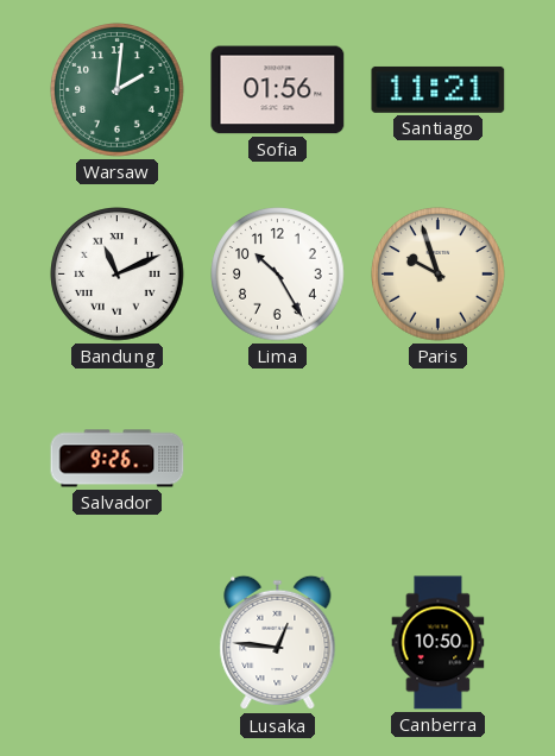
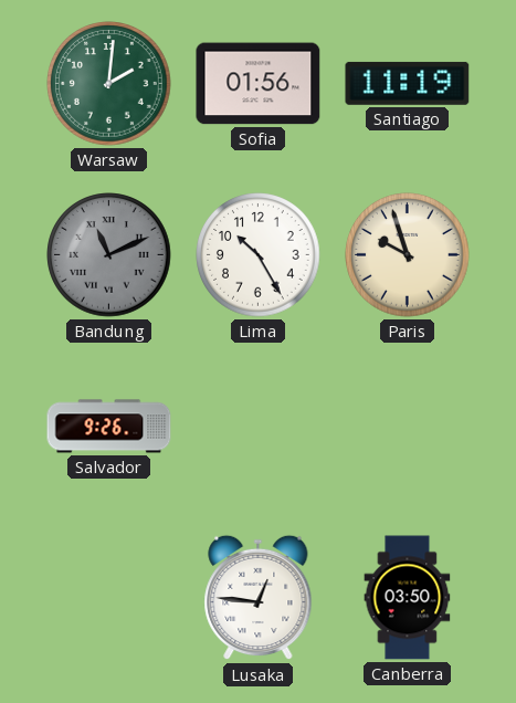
Santiago: 11:21 -> 11:19
Bandung dial: white -> grey
Canberra: 10:50 -> 03:50
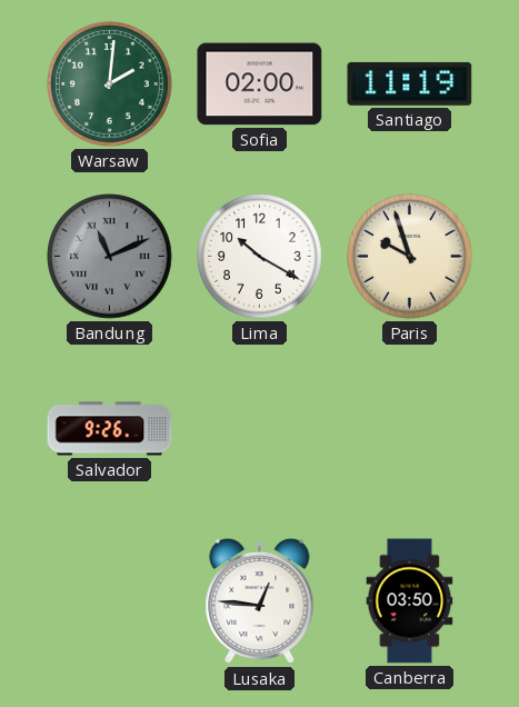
Sofia: 01:56 -> 02:00
Lima: 10:25 -> 10:20
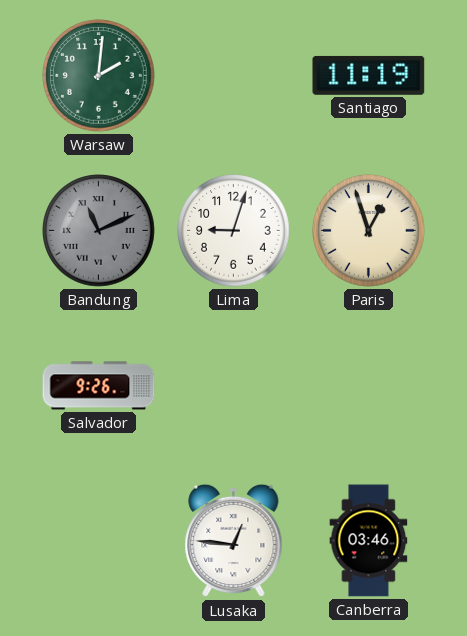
Sofia: 02:00 -> none
Lima: 10:20 -> 9:03
Paris: 9:57 -> 12:57
Canberra: 03:50 -> 03:46
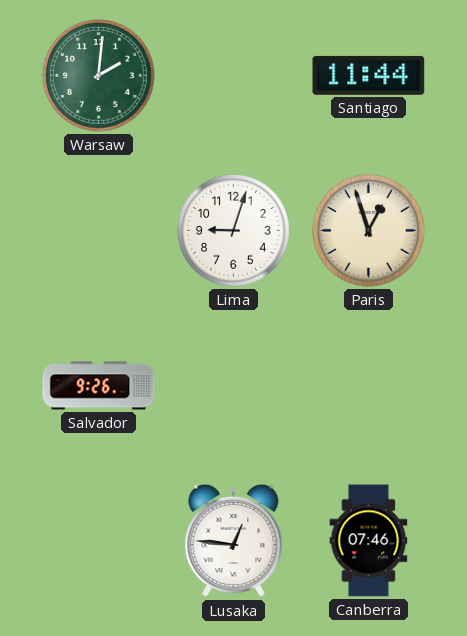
Santiago: 11:19 -> 11:44
Bandung: 11:11 -> none
Canberra: 03:46 -> 07:46
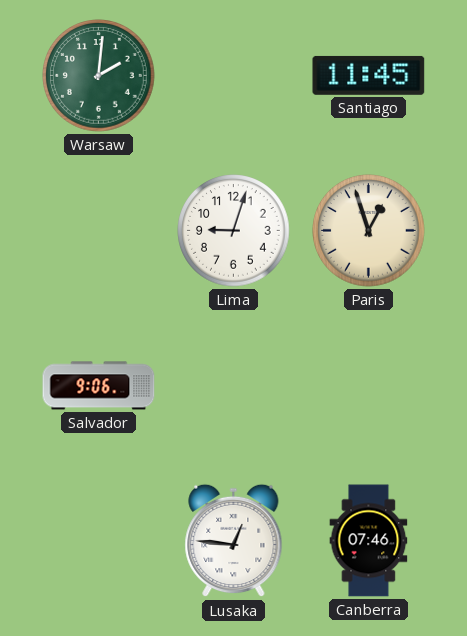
Santiago: 11:44 -> 11:45
Salvador: 9:26 -> 9:06
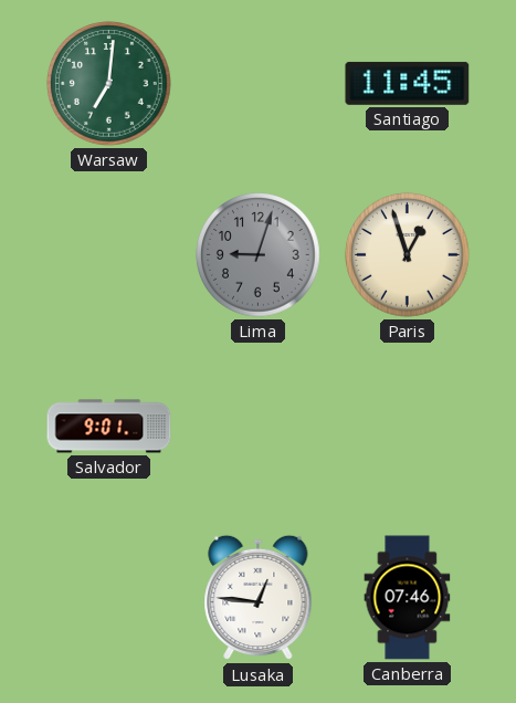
Warsaw: 2:01 -> 7:01
Lima dial: white -> grey
Salvador: 9:06 -> 9:01
